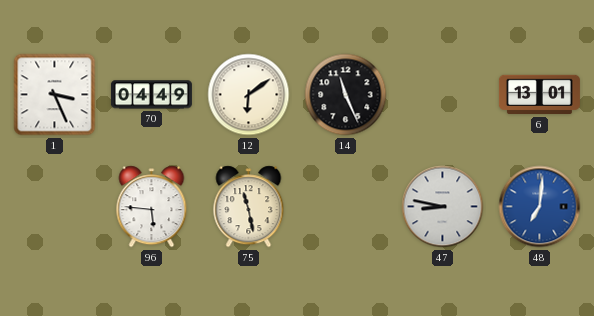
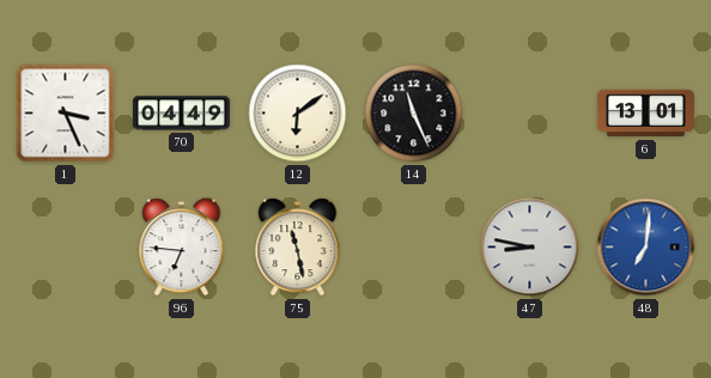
96: 5:46 -> 6:46
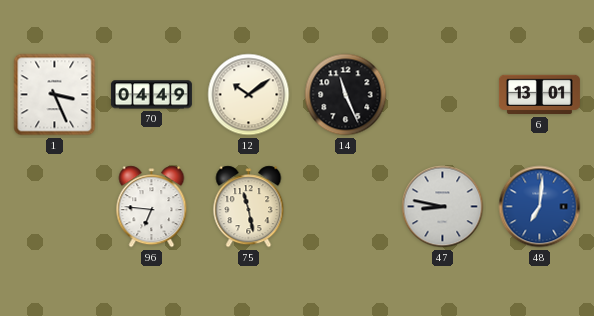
12: 6:09 -> 10:09
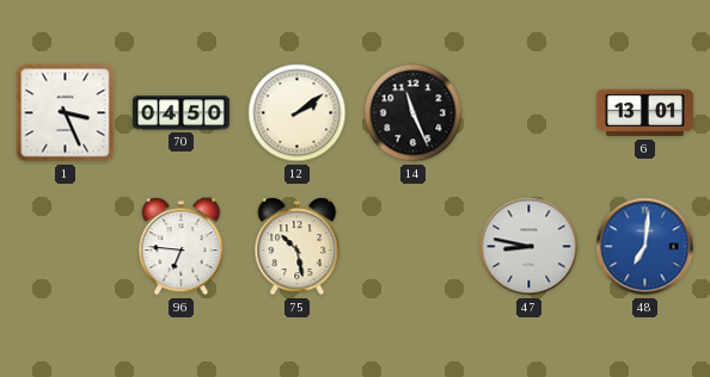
70: 04:49 -> 04:50
12: 10:09 -> 2:09
75: 11:28 -> 10:28
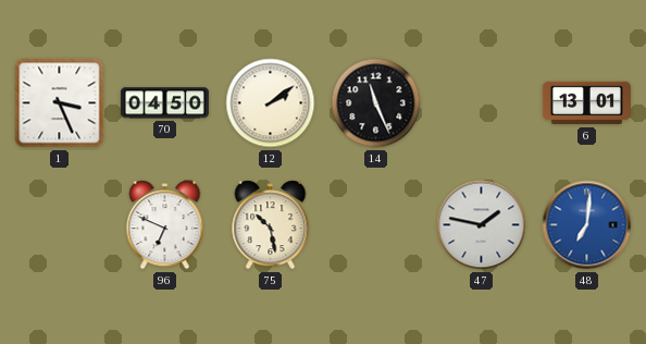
96: 6:46 -> 6:49
47: 8:47 -> 1:47
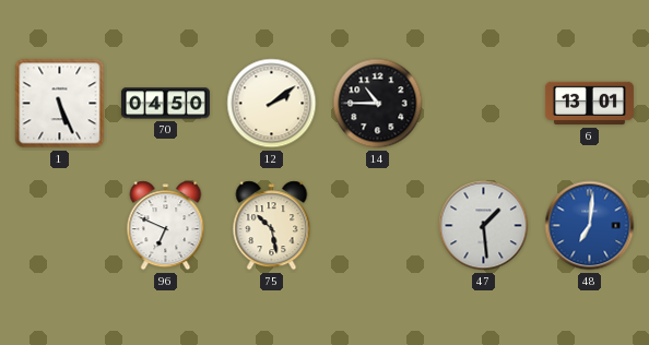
1: 3:26 -> 5:26
14: 11:26 -> 10:45
47: 1:47 -> 1:29
